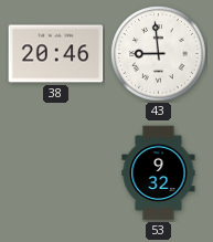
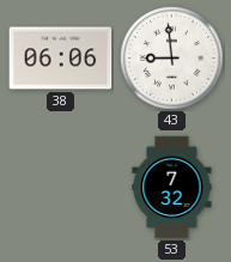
38: 20:46 -> 06:06
53: 9:32 -> 7:32
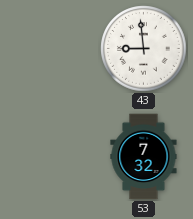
38: 06:06 -> none
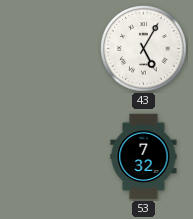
43: 8:59 -> 5:05
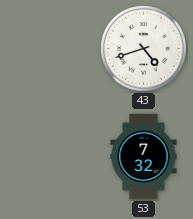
43: 5:05 -> 4:42
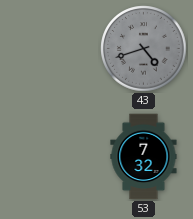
43 dial: white -> grey
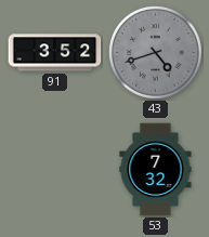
91: none -> 3:52
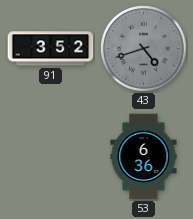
53: 7:32 -> 6:36
